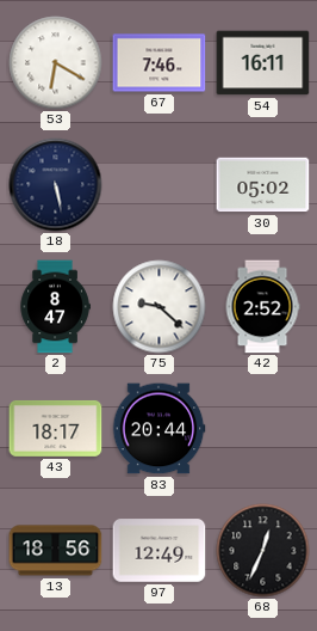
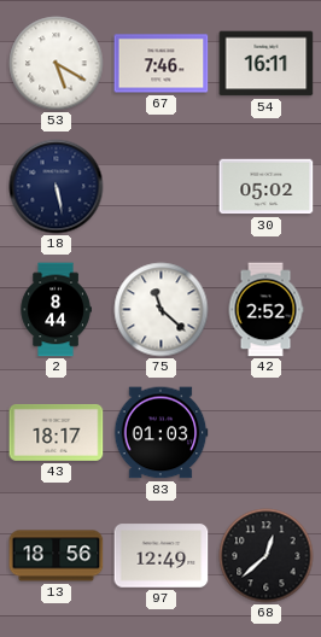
53: 6:20 -> 5:20
2: 8:47 -> 8:44
75: 9:22 -> 11:22
83: 20:44 -> 01:03
68: 12:34 -> 12:38
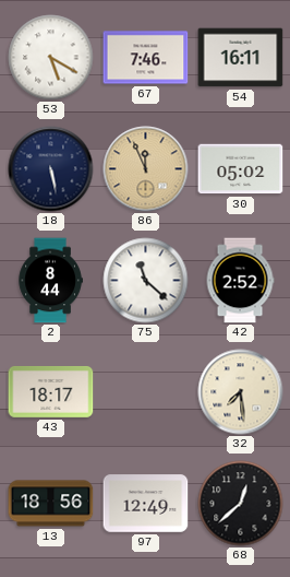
86: none -> 11:56
83: 01:03 -> none
32: none -> 7:29
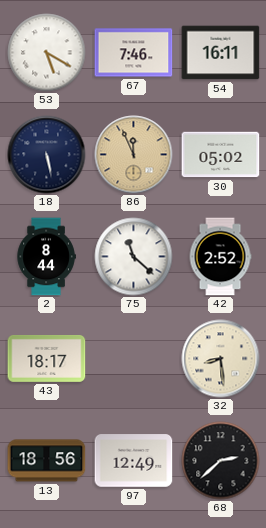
32: 7:29 -> 8:29
68: 12:38 -> 2:38
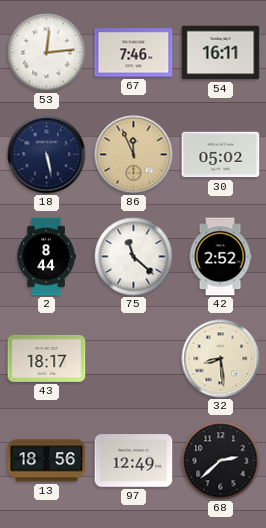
53: 5:20 -> 12:14
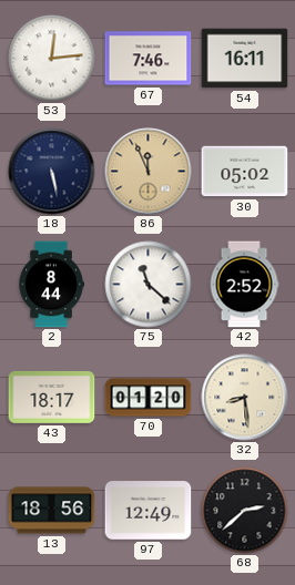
70: none -> 01:20
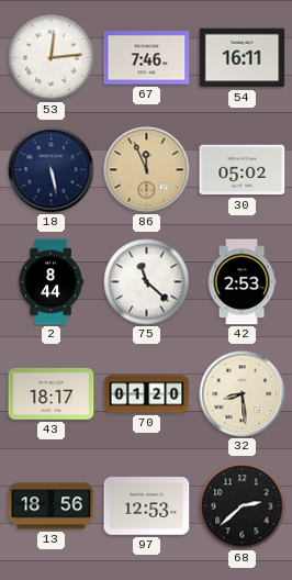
42: 2:52 -> 2:53
97: 12:49 -> 12:53
